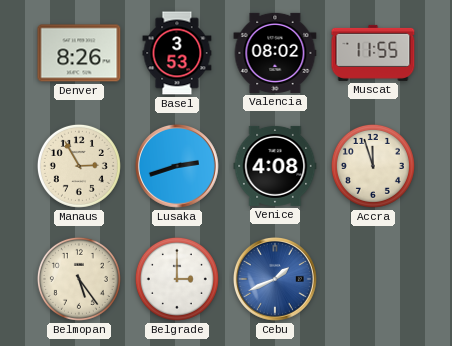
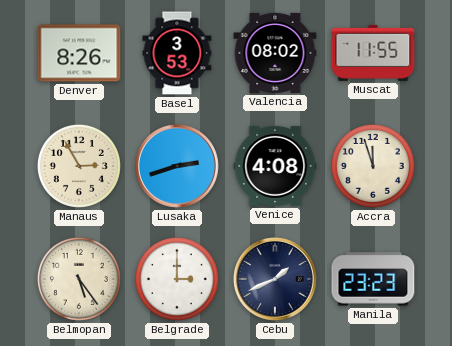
Cebu dial: blue -> navy
Manila: none -> 23:23
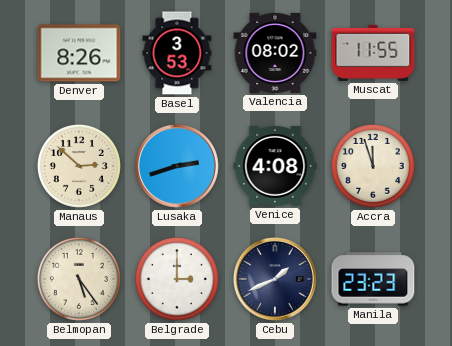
Manaus: 2:55 -> 2:52
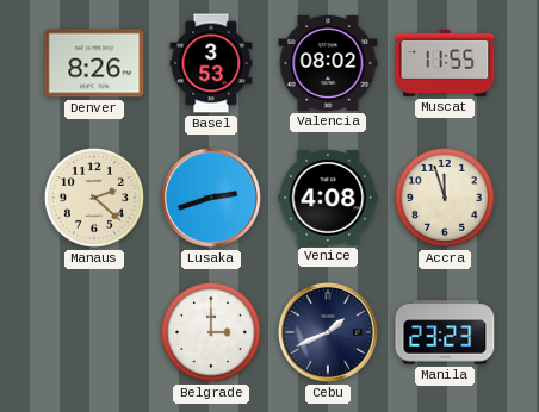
Manaus: 2:52 -> 2:22
Belmopan: 5:24 -> none
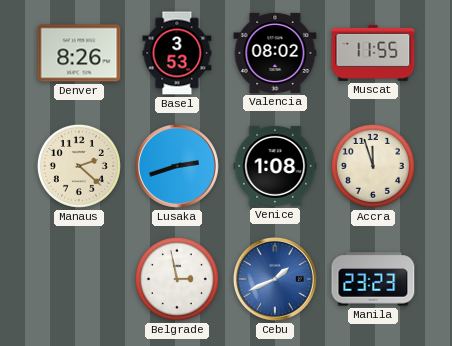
Venice: 4:08 -> 1:08
Belgrade: 3:00 -> 2:58
Cebu dial: navy -> blue
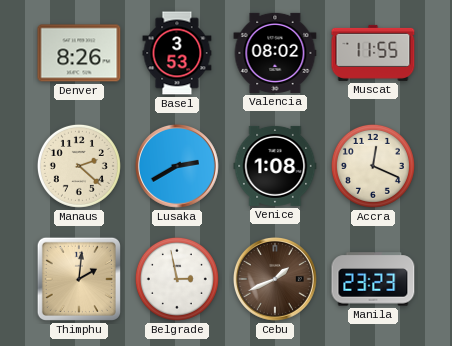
Lusaka: 2:42 -> 2:40
Accra: 11:57 -> 12:19
Thimphu: none -> 2:01
Cebu dial: blue -> brown
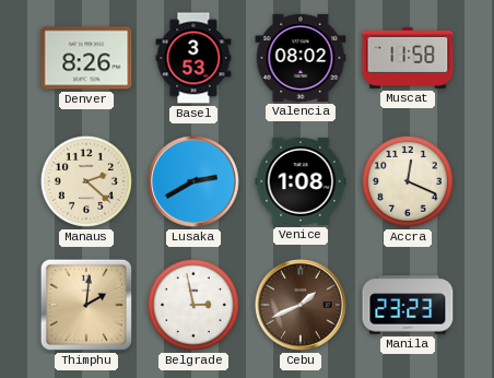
Muscat: 11:55 -> 11:58
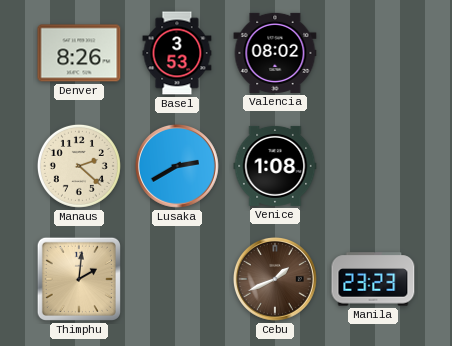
Muscat: 11:58 -> none
Accra: 12:19 -> none
Belgrade: 2:58 -> none
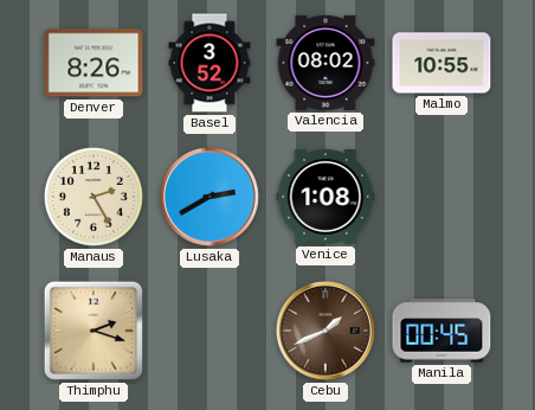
Basel: 3:53 -> 3:52
Malmo: none -> 10:55
Manaus: 2:22 -> 2:25
Thimphu: 2:01 -> 2:18
Manila: 23:23 -> 00:45
